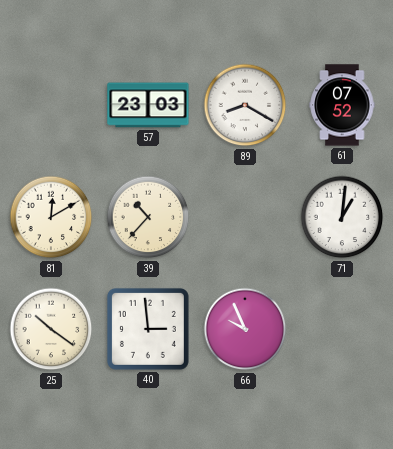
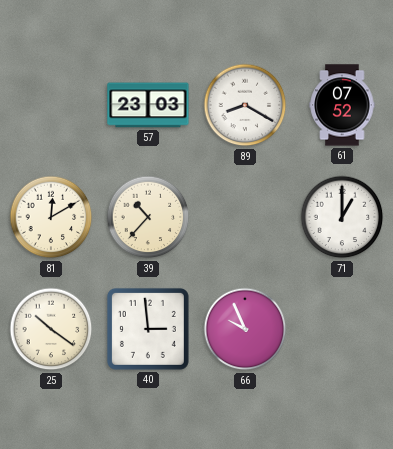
71: 1:01 -> 1:00
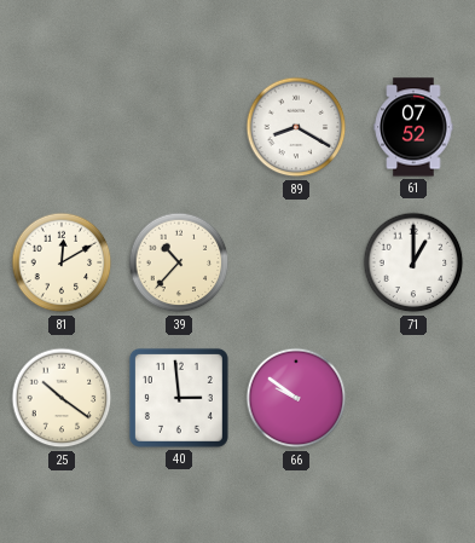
57: 23:03 -> none
66: 9:56 -> 9:51
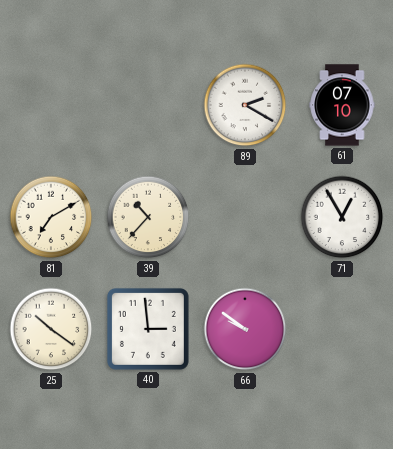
89: 8:20 -> 2:20
61: 07:52 -> 07:10
81: 12:10 -> 7:10
71: 1:00 -> 12:55
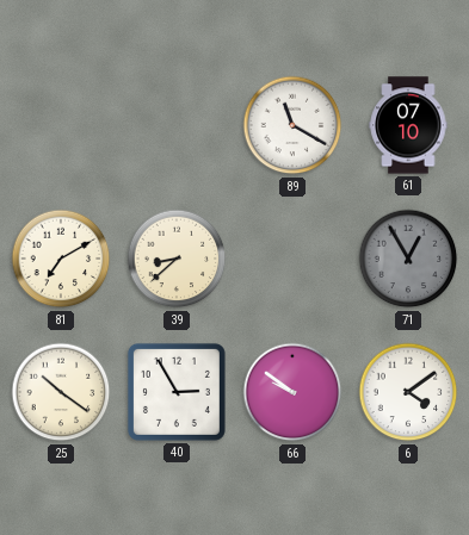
89: 2:20 -> 11:20
39: 10:37 -> 8:38
71 dial: white -> grey
40: 2:59 -> 2:55
6: none -> 4:09
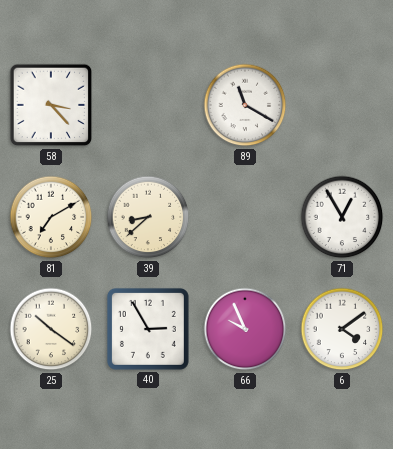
58: none -> 3:23
61: 07:10 -> none
71 dial: grey -> white
66: 9:51 -> 9:56
